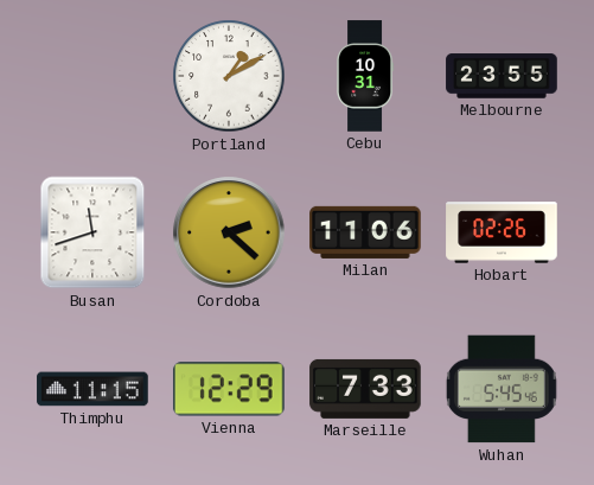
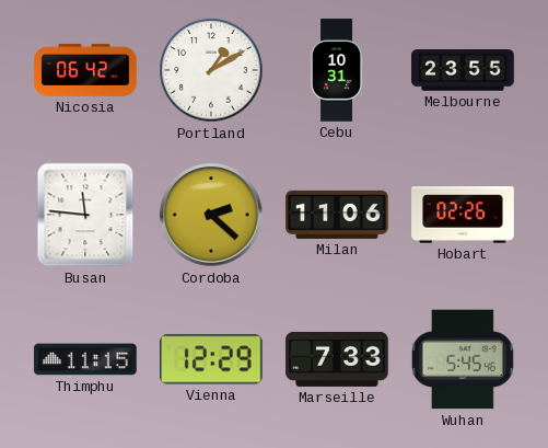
Nicosia: none -> 06:42
Busan: 11:42 -> 11:46
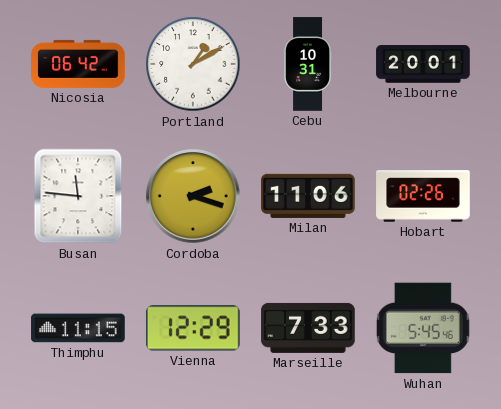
Melbourne: 23:55 -> 20:01
Cordoba: 2:22 -> 2:18
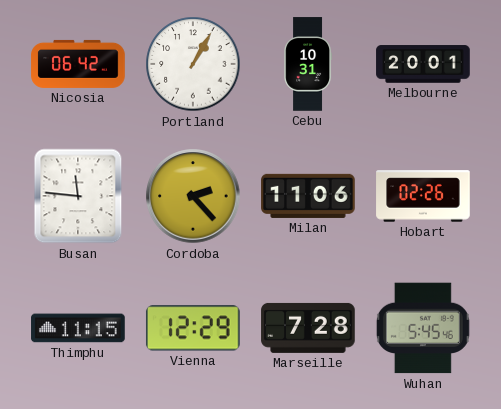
Portland: 1:10 -> 1:05
Cordoba: 2:18 -> 2:23
Marseille: 7:33 -> 7:28
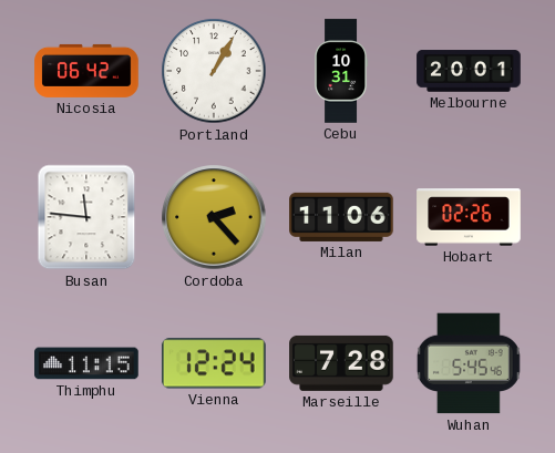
Vienna: 12:29 -> 12:24
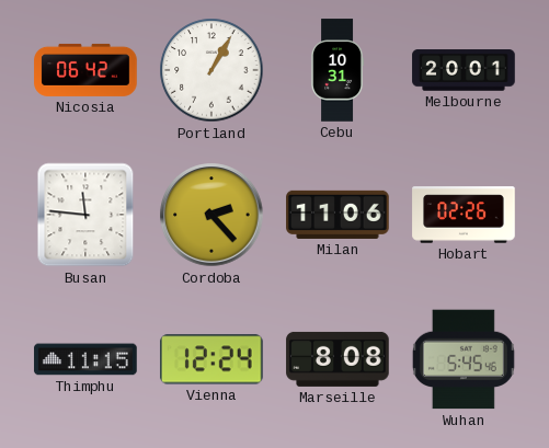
Marseille: 7:28 -> 8:08
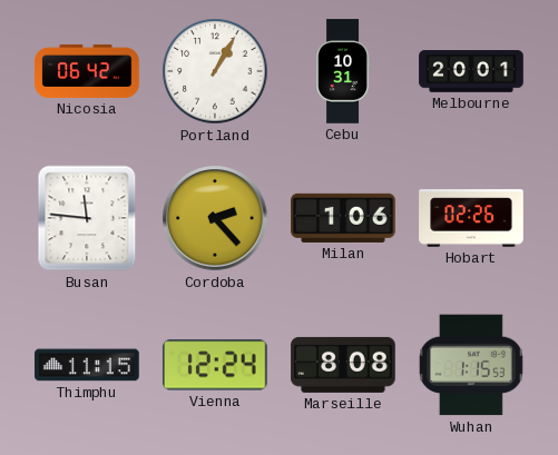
Milan: 11:06 -> 1:06
Wuhan: 5:45 -> 1:15
